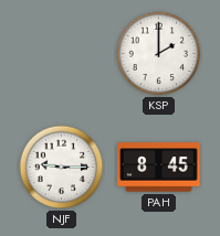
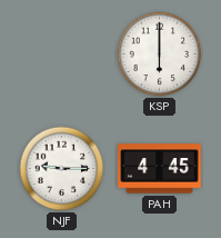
KSP: 2:00 -> 6:00
PAH: 8:45 -> 4:45
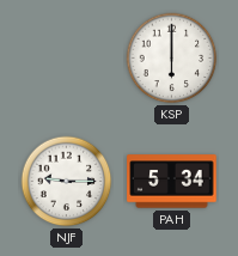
PAH: 4:45 -> 5:34
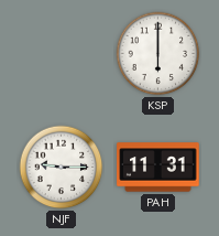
PAH: 5:34 -> 11:31
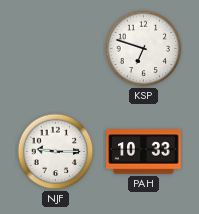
KSP: 6:00 -> 6:48
PAH: 11:31 -> 10:33
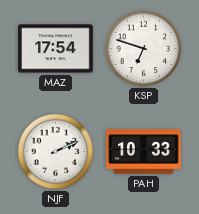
MAZ: none -> 17:54
NJF: 9:15 -> 2:11
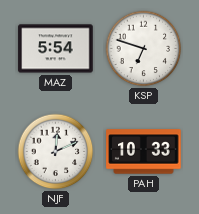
MAZ: 17:54 -> 5:54
NJF: 2:11 -> 12:11
